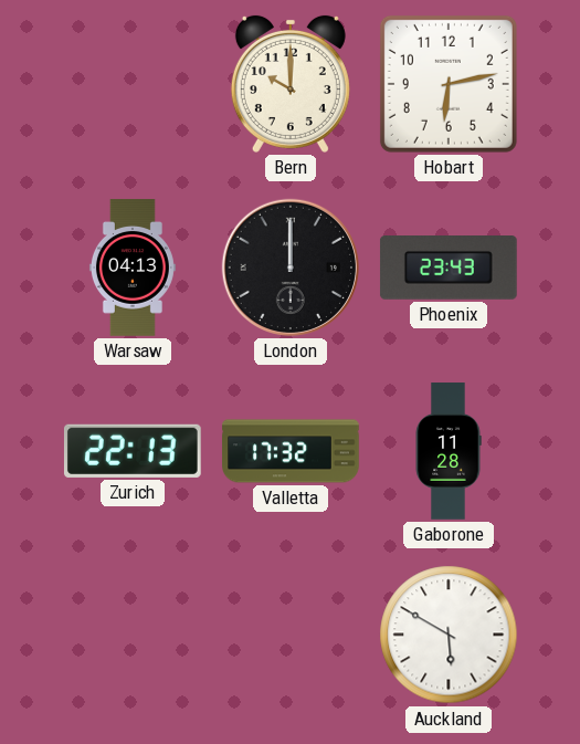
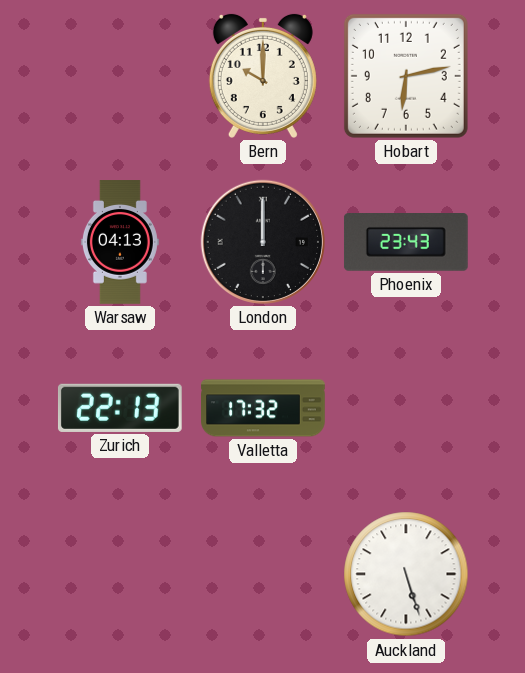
Gaborone: 11:28 -> none
Auckland: 5:50 -> 5:27
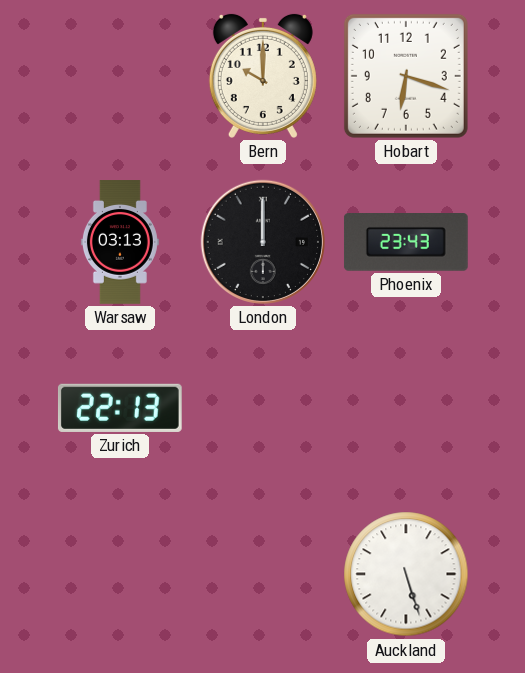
Hobart: 6:13 -> 6:18
Warsaw: 04:13 -> 03:13
Valletta: 17:32 -> none
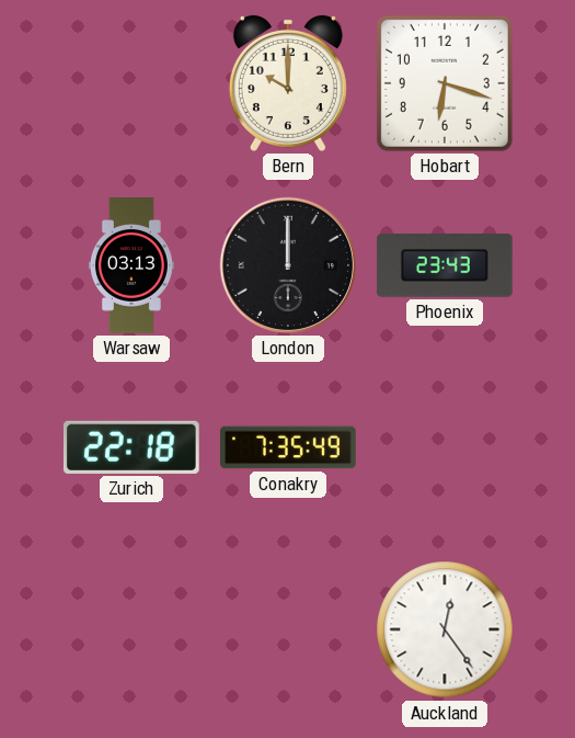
Zurich: 22:13 -> 22:18
Conakry: none -> 7:35
Auckland: 5:27 -> 12:24
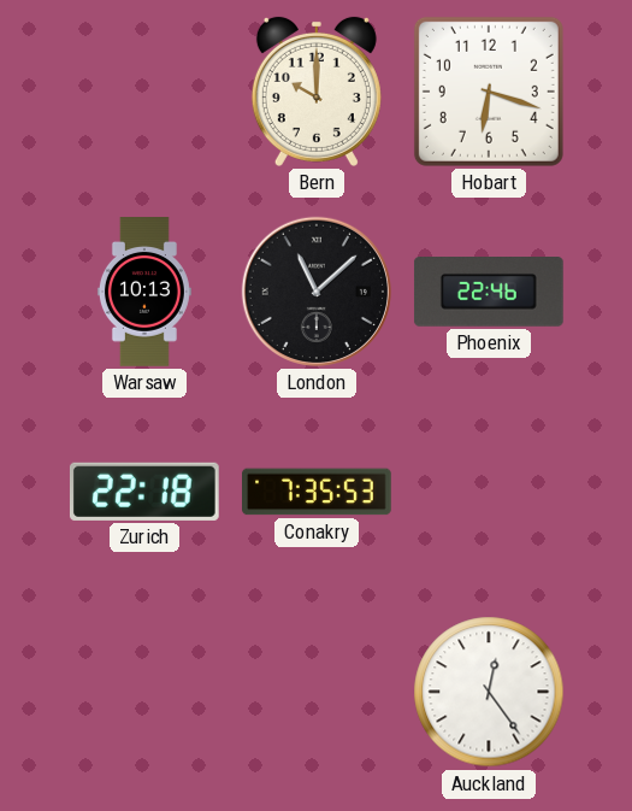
Warsaw: 03:13 -> 10:13
London: 12:00 -> 11:08
Phoenix: 23:43 -> 22:46
Conakry: 7:35:49 -> 7:35:53
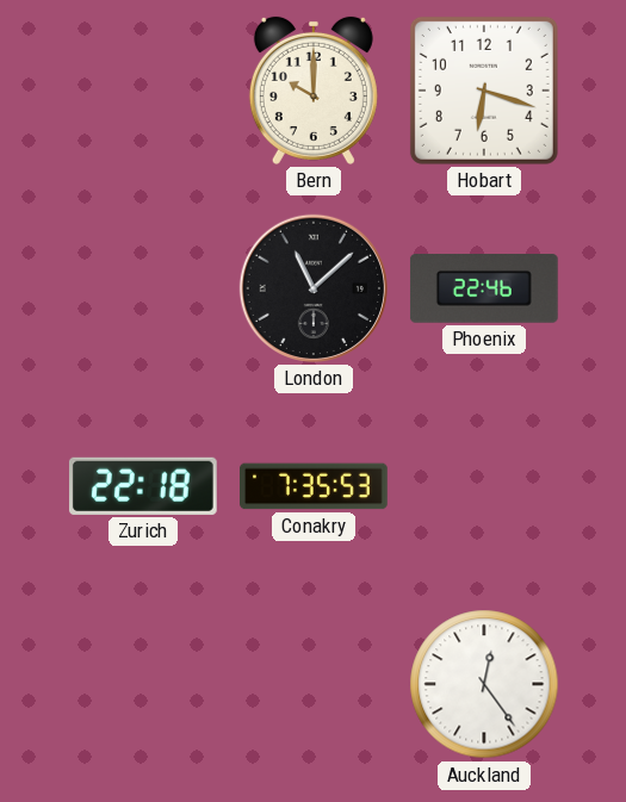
Warsaw: 10:13 -> none
